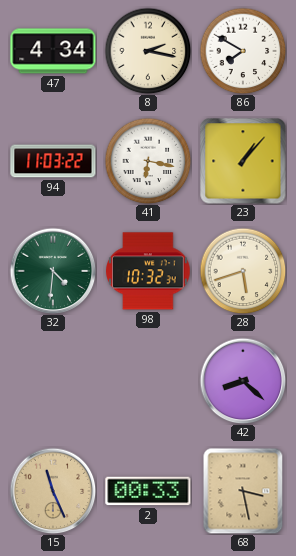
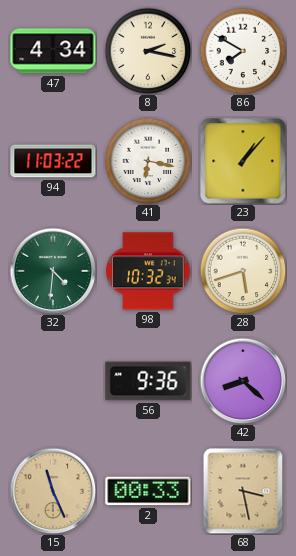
56: none -> 9:36
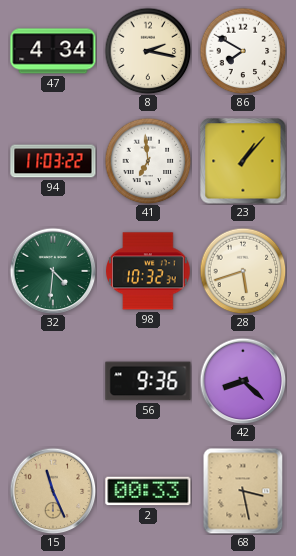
41: 6:17 -> 6:59
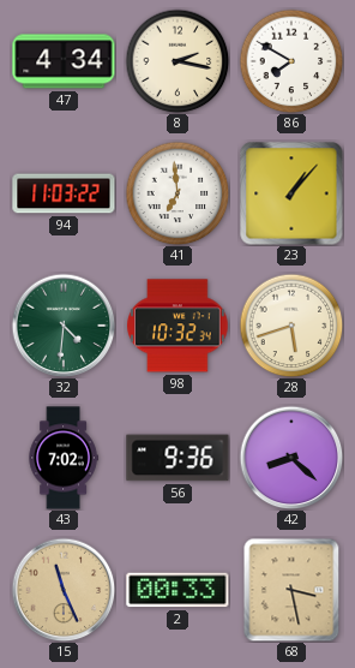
43: none -> 7:02
